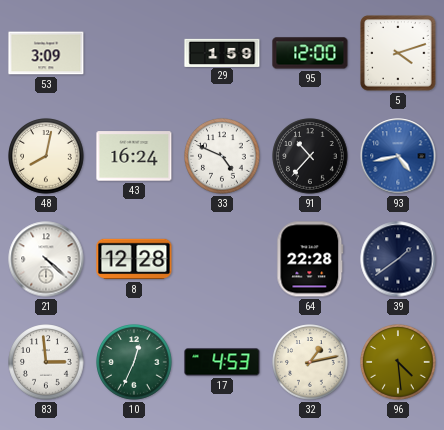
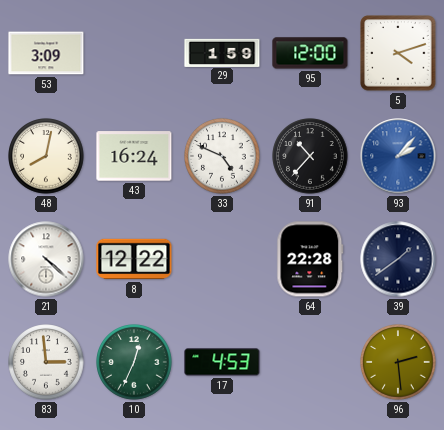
93: 4:43 -> 2:07
8: 12:28 -> 12:22
32: 1:13 -> none
96: 4:29 -> 2:29
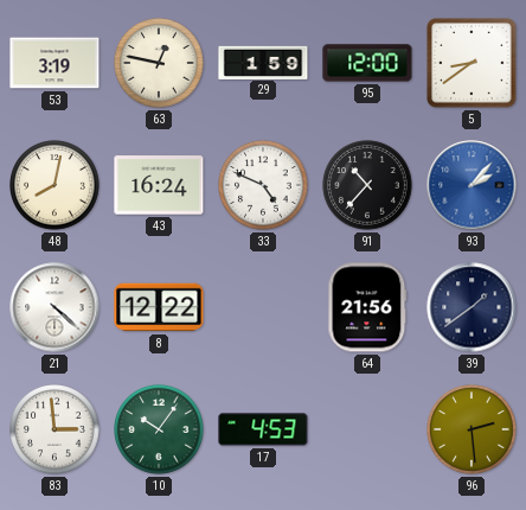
53: 3:09 -> 3:19
63: none -> 12:47
5: 4:12 -> 8:39
64: 22:28 -> 21:56
10: 12:34 -> 10:06
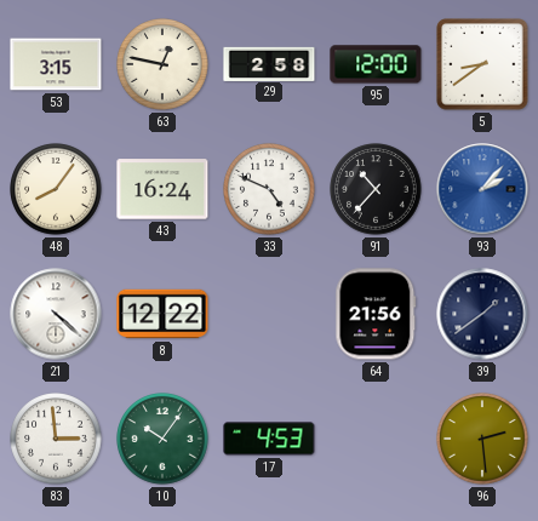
53: 3:19 -> 3:15
29: 1:59 -> 2:58
48: 8:02 -> 8:06
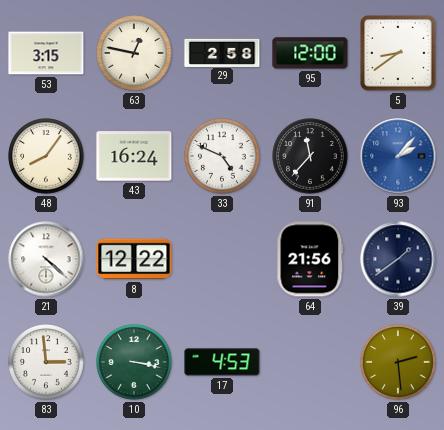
91: 10:37 -> 11:37
10: 10:06 -> 3:17
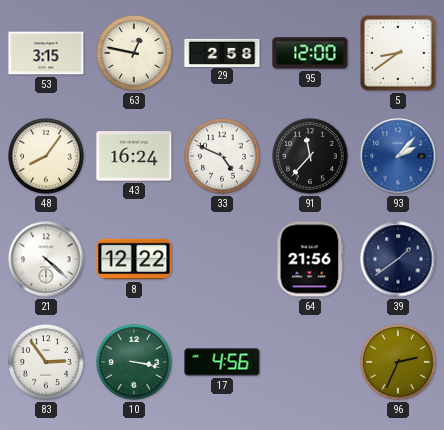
83: 2:59 -> 2:54
17: 4:53 -> 4:56
96: 2:29 -> 2:34
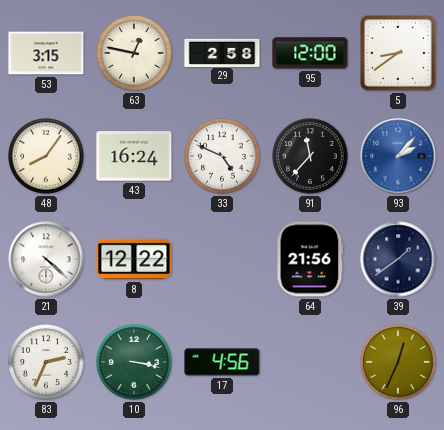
83: 2:54 -> 2:34
96: 2:34 -> 12:34
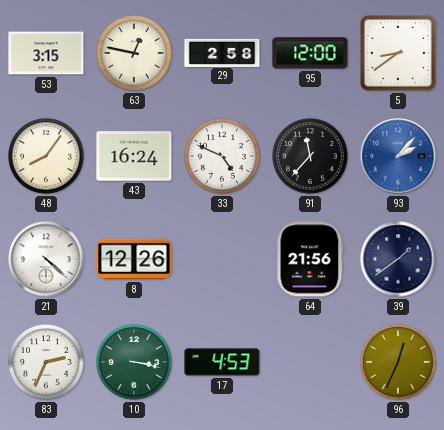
8: 12:22 -> 12:26
17: 4:56 -> 4:53
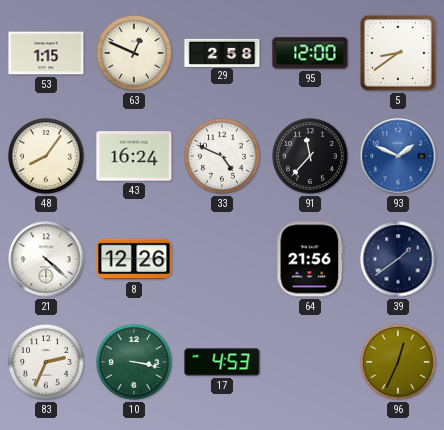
53: 3:15 -> 1:15
63: 12:47 -> 12:49
93: 2:07 -> 1:49
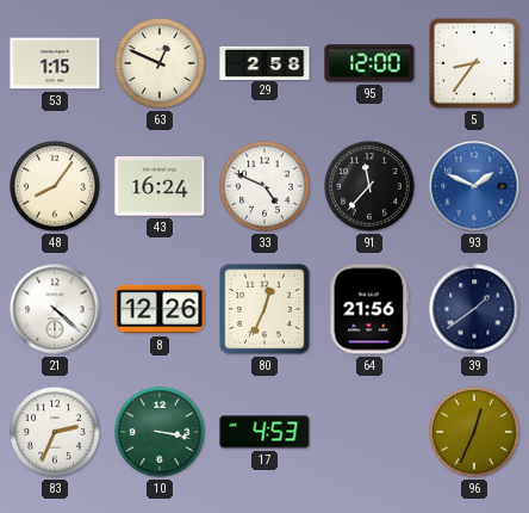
5: 8:39 -> 8:36
80: none -> 12:34
